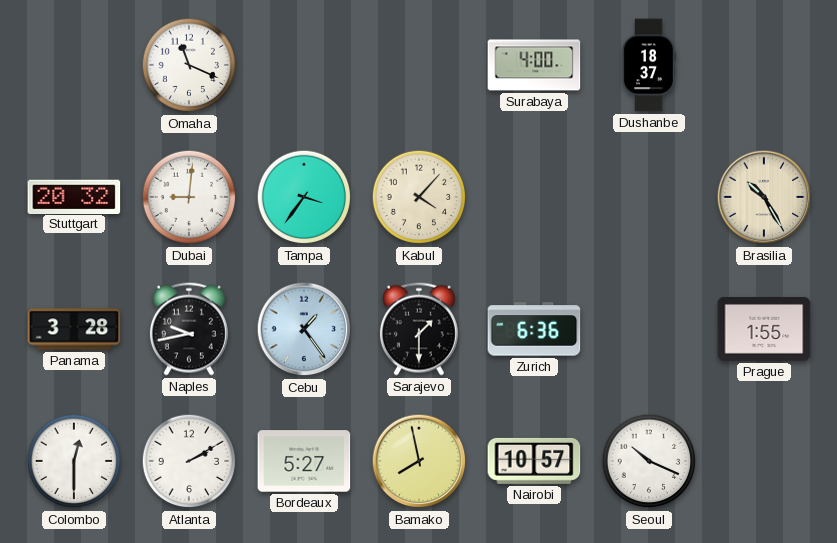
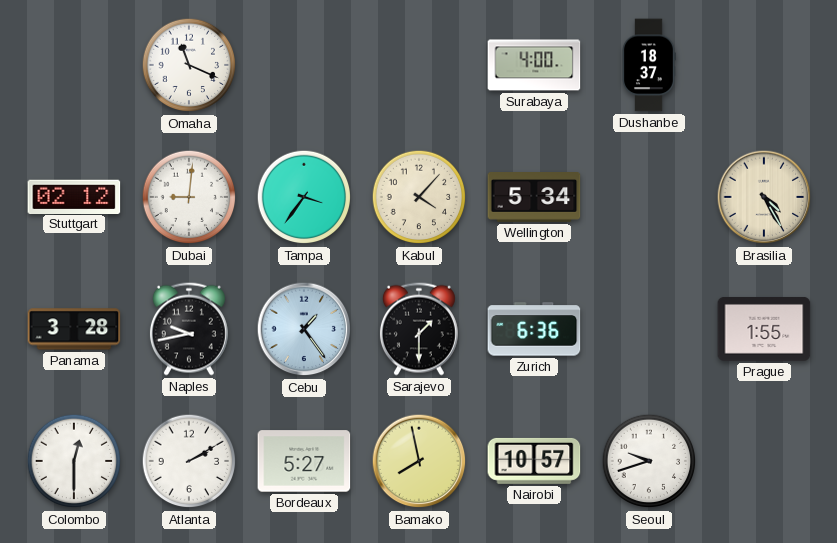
Stuttgart: 20:32 -> 02:12
Wellington: none -> 5:34
Brasilia: 10:25 -> 4:25
Seoul: 10:19 -> 9:42
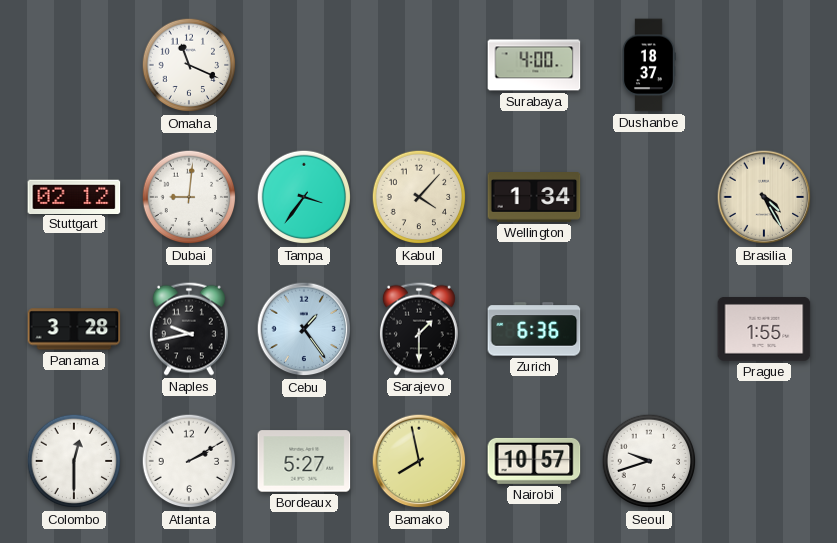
Wellington: 5:34 -> 1:34
